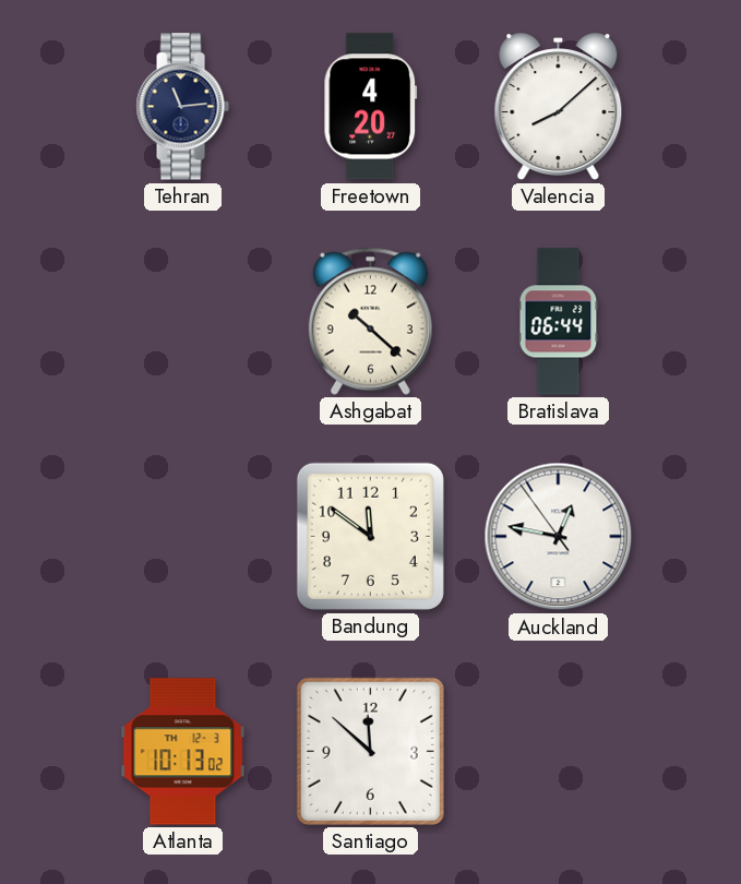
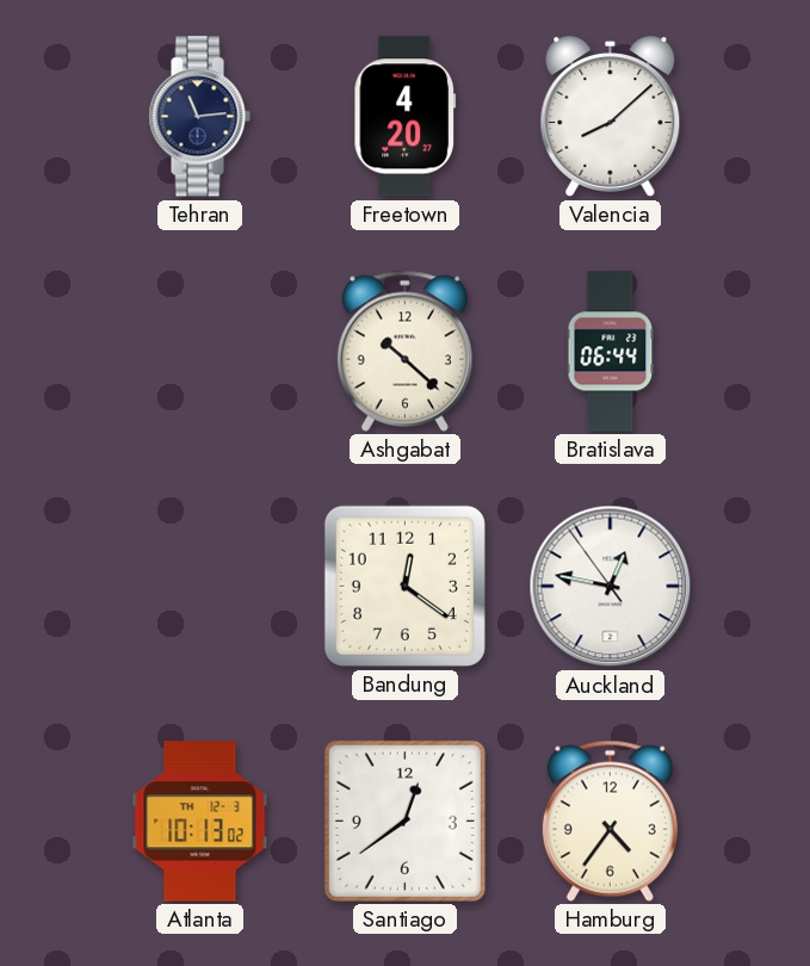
Bandung: 11:51 -> 12:21
Santiago: 11:52 -> 12:39
Hamburg: none -> 4:36
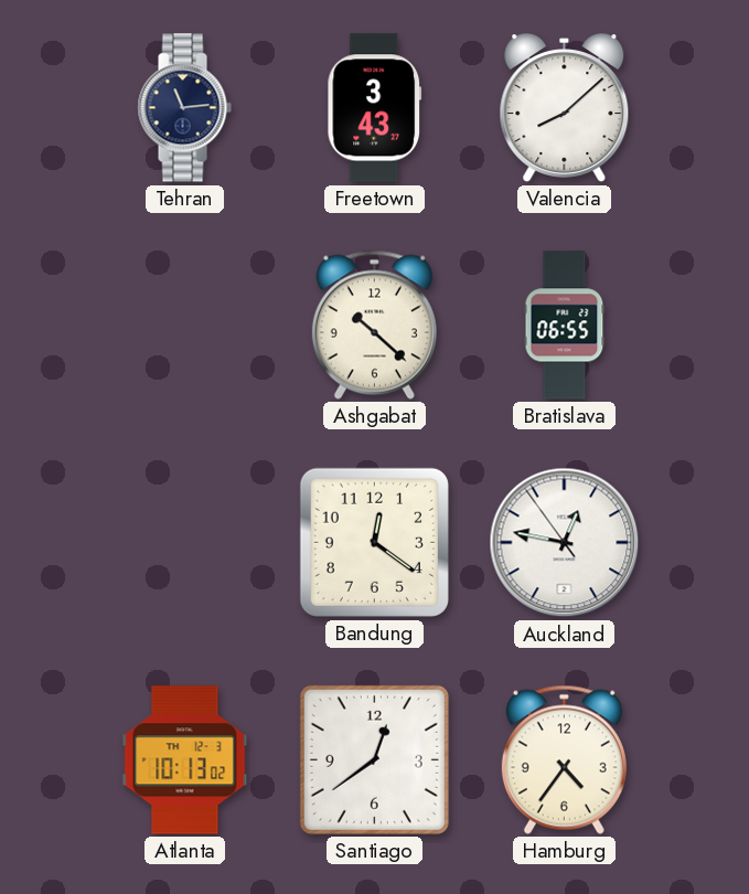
Freetown: 4:20 -> 3:43
Bratislava: 06:44 -> 06:55
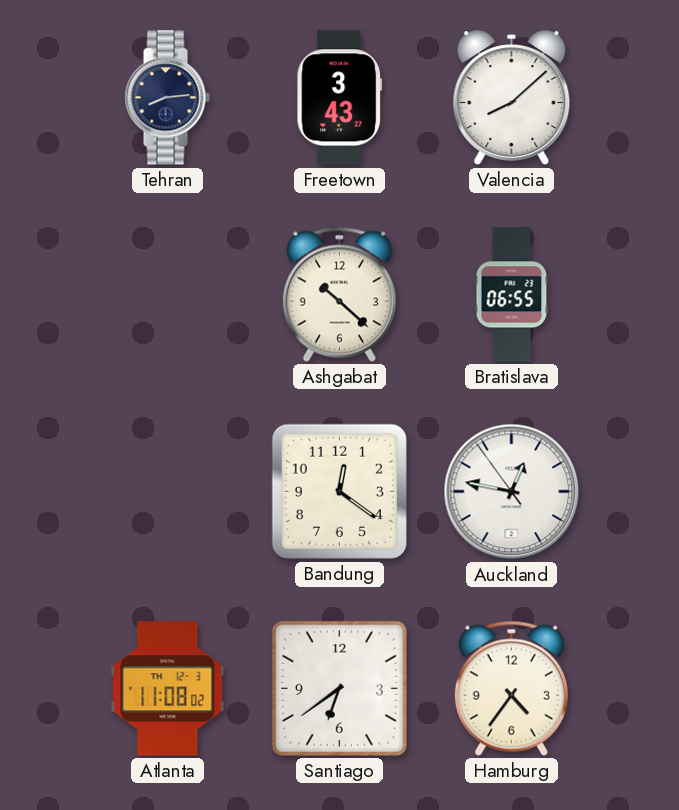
Tehran: 11:14 -> 8:14
Atlanta: 10:13 -> 11:08
Santiago: 12:39 -> 6:39
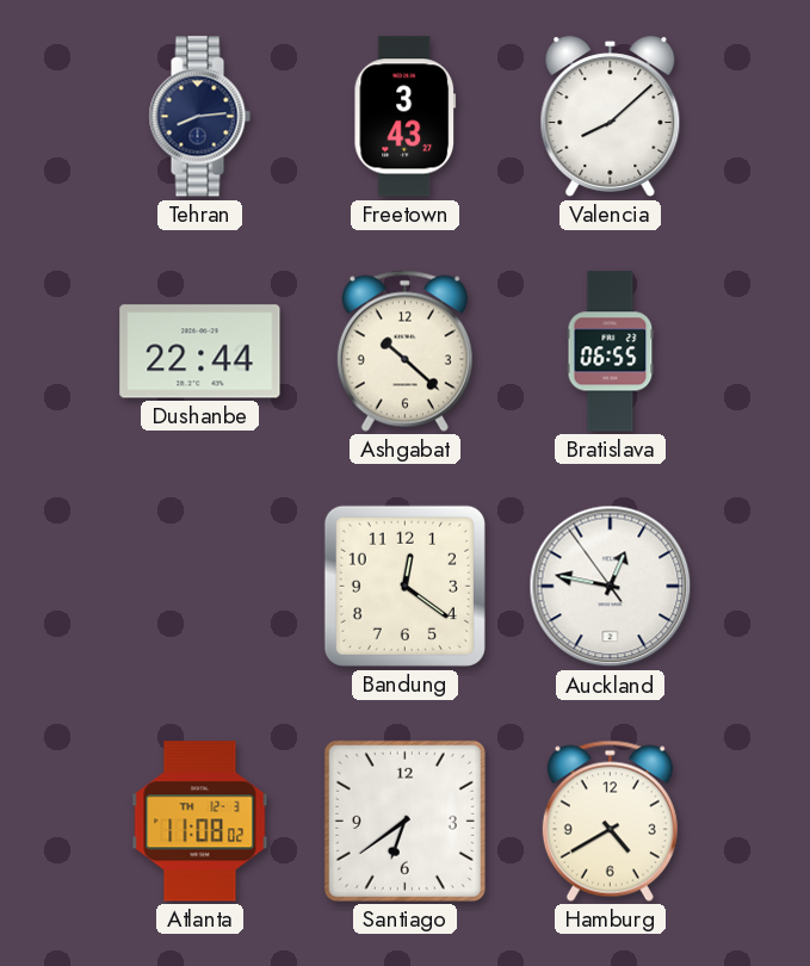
Dushanbe: none -> 22:44
Hamburg: 4:36 -> 4:40
